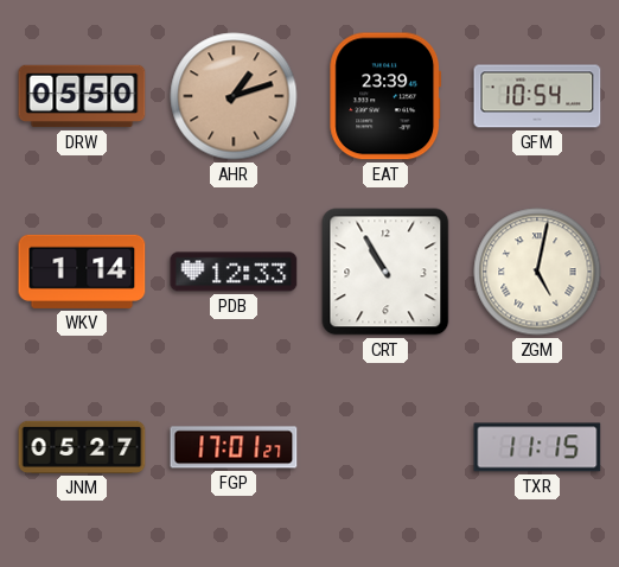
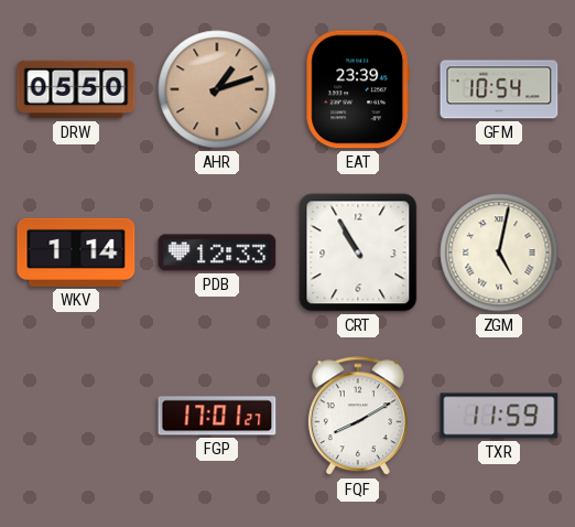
JNM: 05:27 -> none
FQF: none -> 8:10
TXR: 11:15 -> 11:59
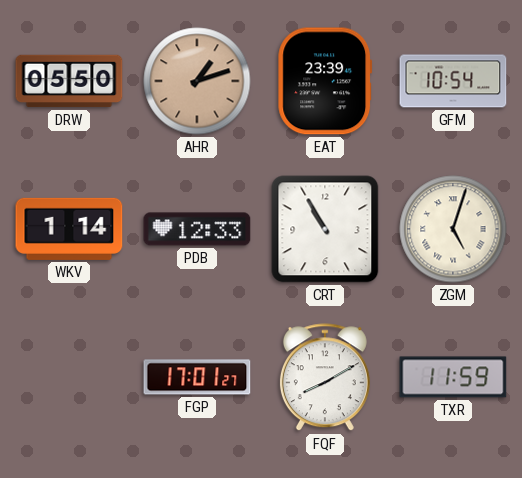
ZGM: 5:02 -> 5:03
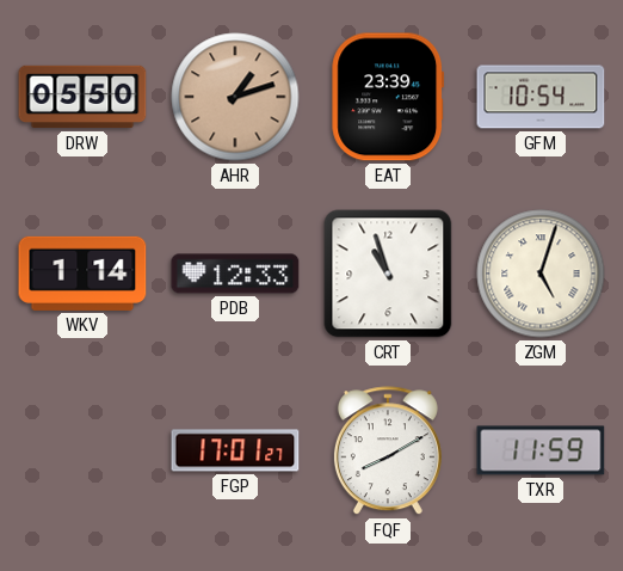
CRT: 10:55 -> 10:57
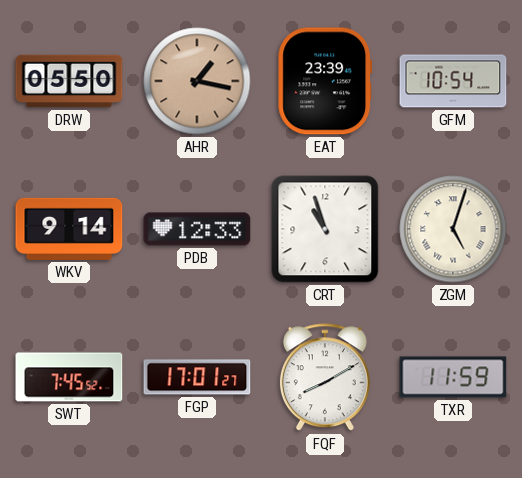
AHR: 1:12 -> 1:17
WKV: 1:14 -> 9:14
SWT: none -> 7:45
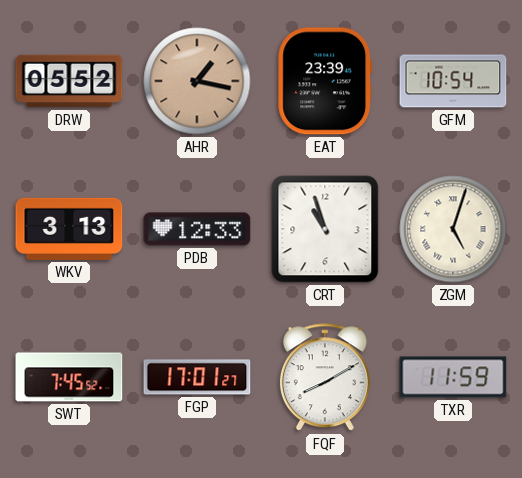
DRW: 05:50 -> 05:52
WKV: 9:14 -> 3:13
